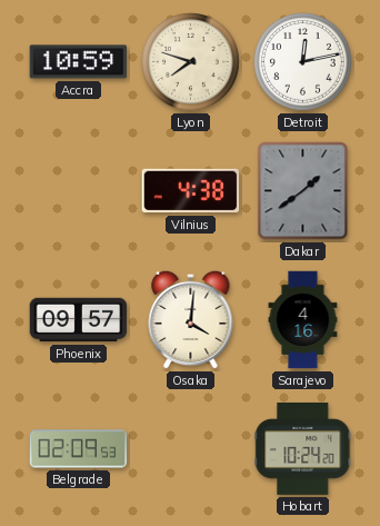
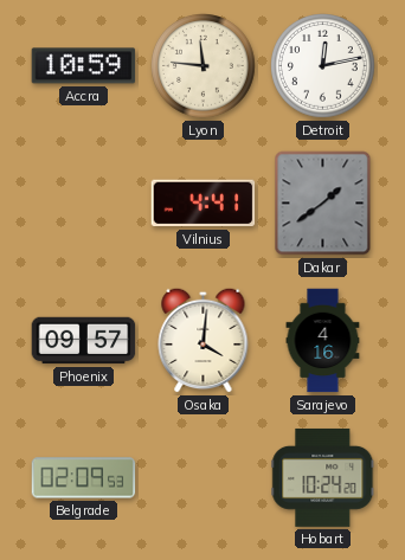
Lyon: 7:48 -> 11:46
Vilnius: 4:38 -> 4:41
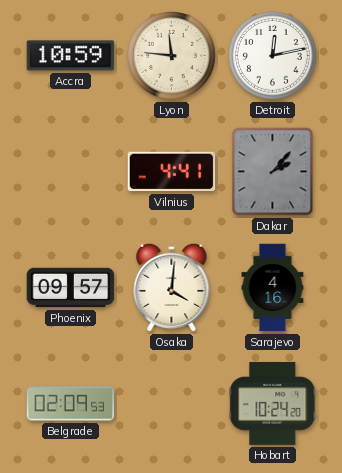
Dakar: 1:39 -> 2:07
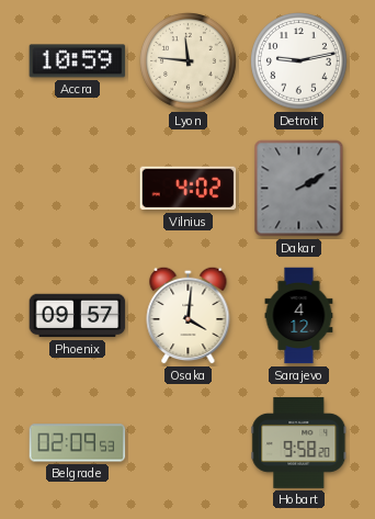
Detroit: 12:13 -> 9:13
Vilnius: 4:41 -> 4:02
Dakar: 2:07 -> 2:10
Sarajevo: 4:16 -> 4:12
Hobart: 10:24 -> 9:58
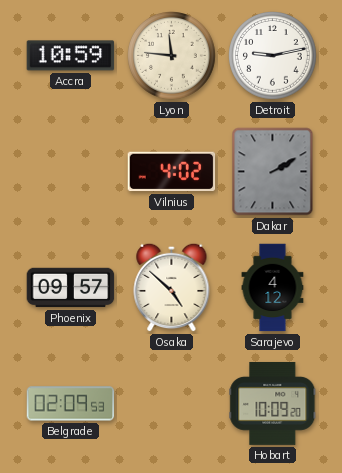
Osaka: 4:01 -> 4:52
Hobart: 9:58 -> 10:09
